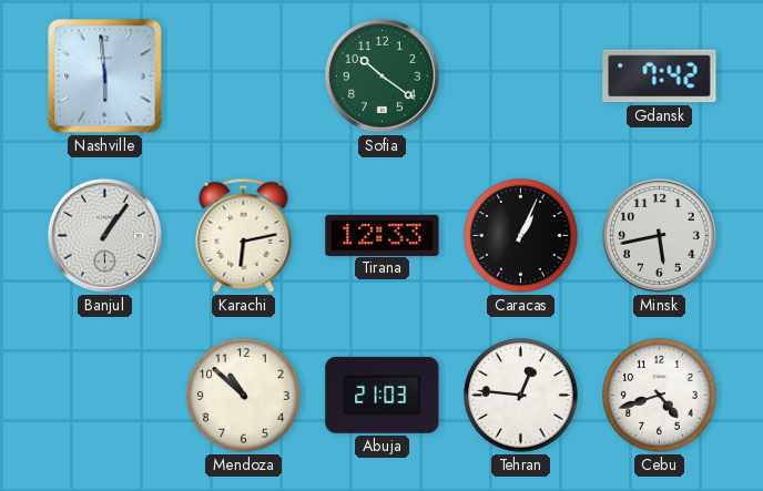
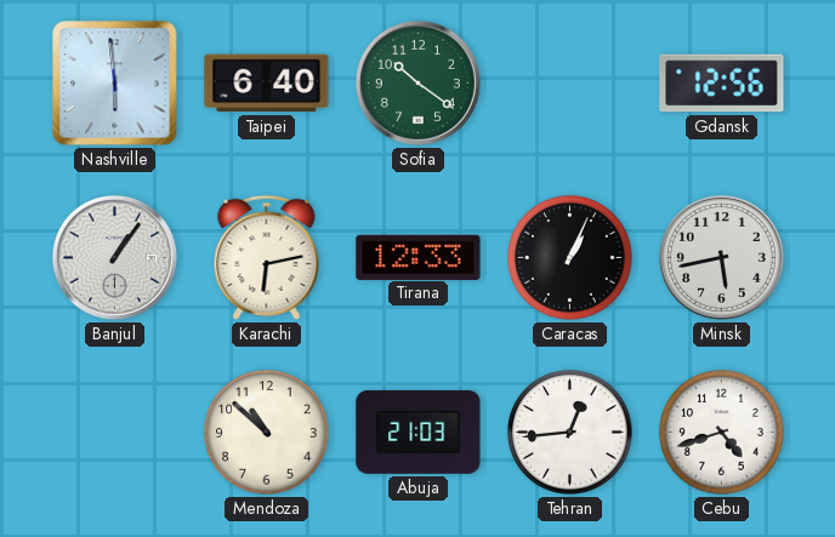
Taipei: none -> 6:40
Gdansk: 7:42 -> 12:56
Tehran: 12:46 -> 12:44
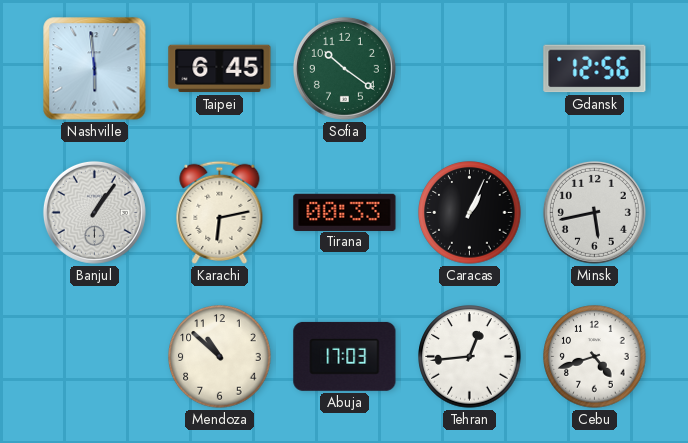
Taipei: 6:40 -> 6:45
Tirana: 12:33 -> 00:33
Abuja: 21:03 -> 17:03
